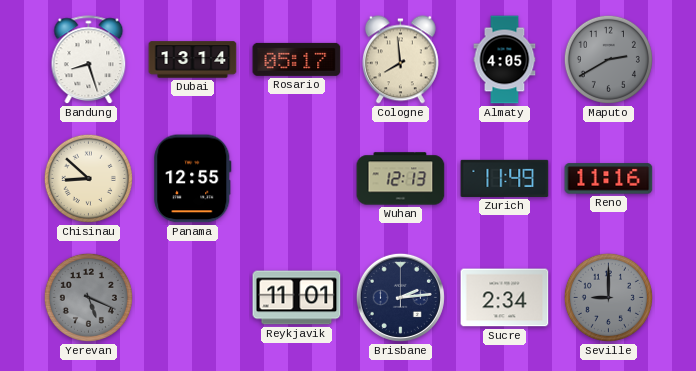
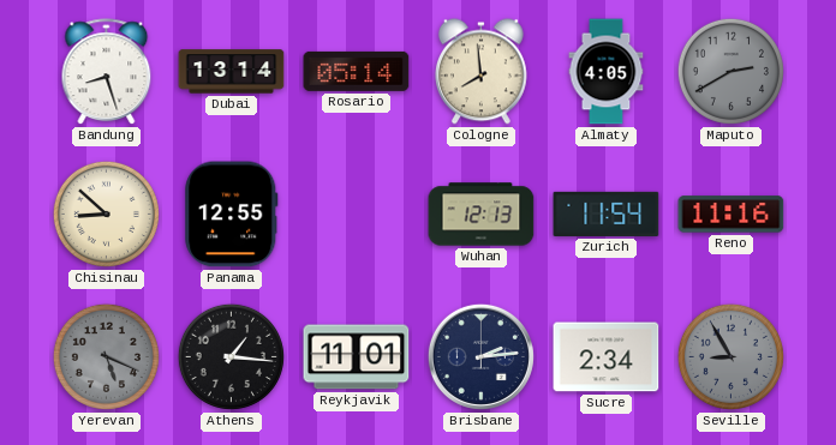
Rosario: 05:17 -> 05:14
Zurich: 11:49 -> 11:54
Athens: none -> 1:16
Seville: 9:00 -> 8:55
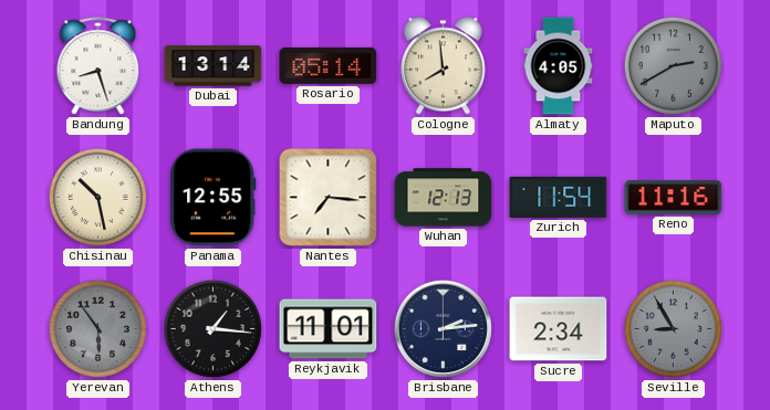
Chisinau: 8:52 -> 10:28
Nantes: none -> 7:16
Yerevan: 5:19 -> 5:54
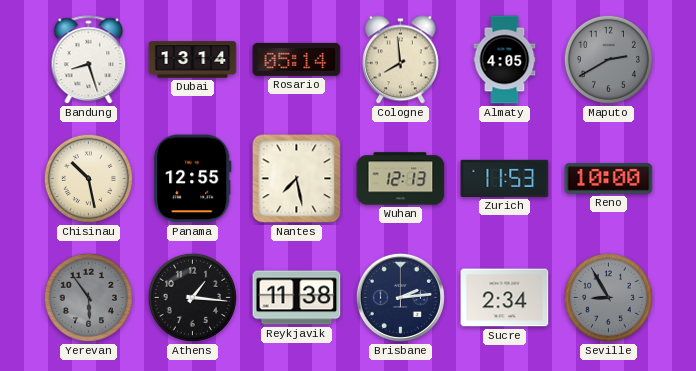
Nantes: 7:16 -> 7:28
Zurich: 11:54 -> 11:53
Reno: 11:16 -> 10:00
Reykjavik: 11:01 -> 11:38
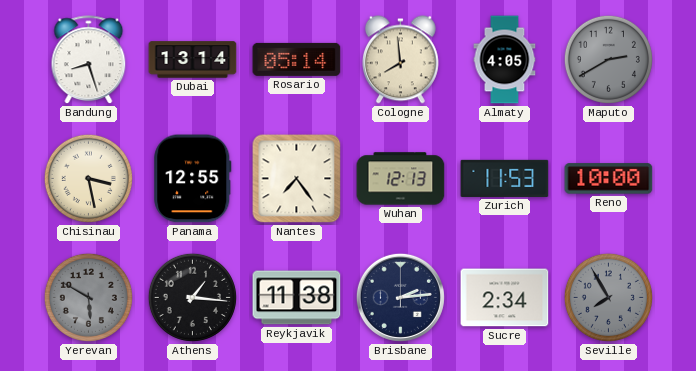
Chisinau: 10:28 -> 3:28
Nantes: 7:28 -> 7:24
Yerevan: 5:54 -> 5:50
Seville: 8:55 -> 7:55
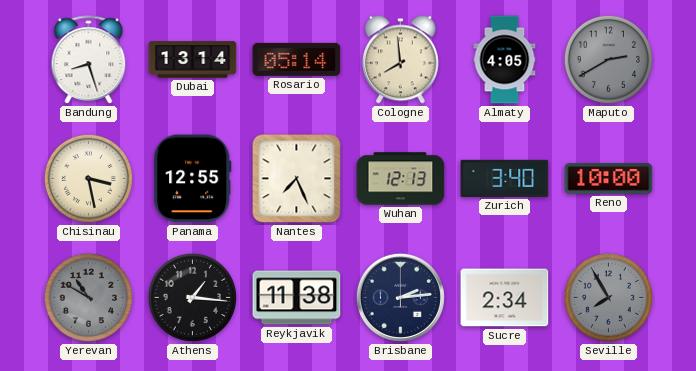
Nantes: 7:24 -> 7:26
Zurich: 11:53 -> 3:40
Yerevan: 5:50 -> 10:50
